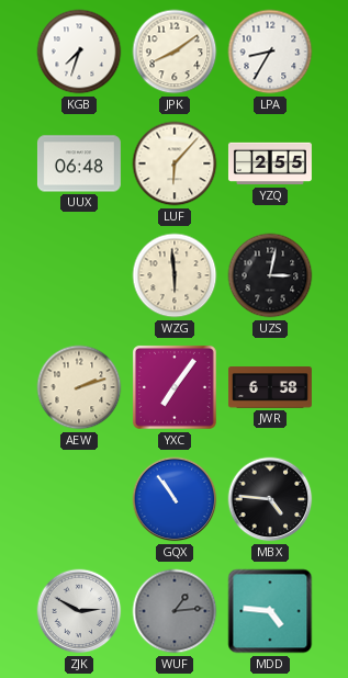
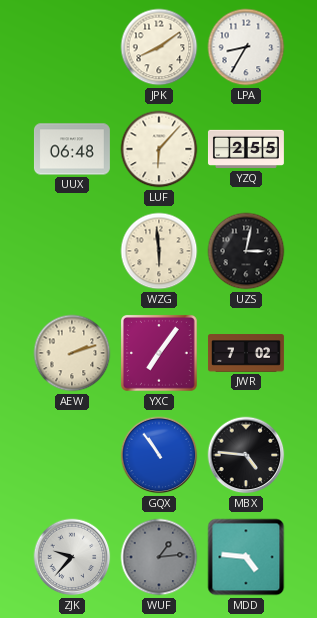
KGB: 7:33 -> none
JWR: 6:58 -> 7:02
ZJK: 2:50 -> 9:37
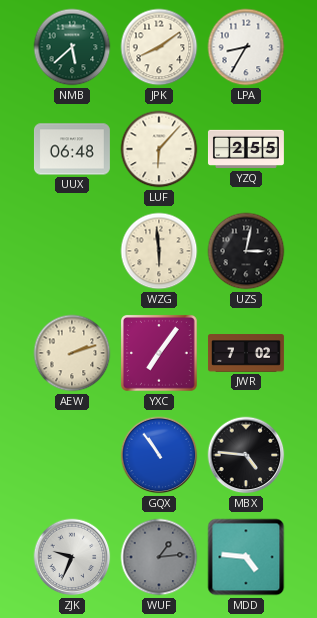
NMB: none -> 5:38
ZJK: 9:37 -> 9:34
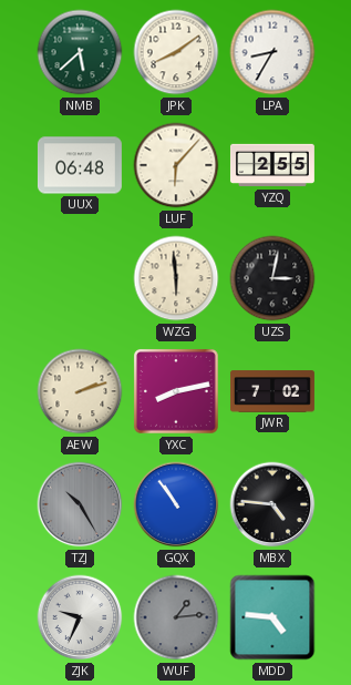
YXC: 7:06 -> 8:13
TZJ: none -> 10:25
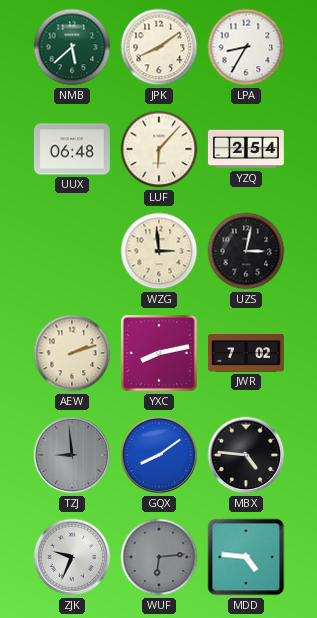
YZQ: 2:55 -> 2:54
WZG: 5:59 -> 2:59
TZJ: 10:25 -> 8:59
GQX: 10:54 -> 8:09
WUF: 1:14 -> 6:14
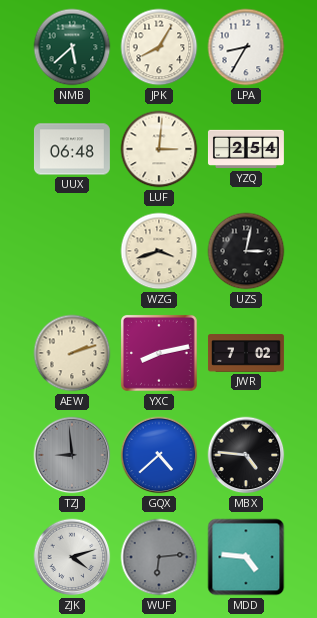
JPK: 8:09 -> 8:05
LUF: 6:07 -> 3:01
WZG: 2:59 -> 3:42
GQX: 8:09 -> 4:38
ZJK: 9:34 -> 4:12
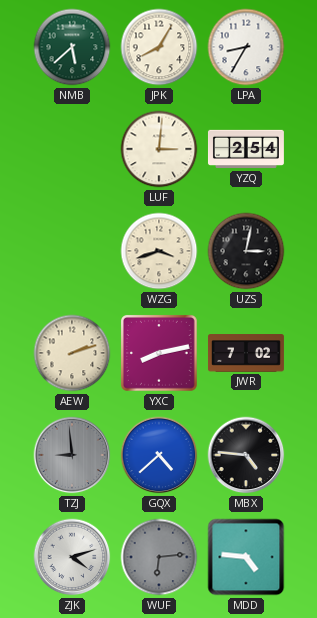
UUX: 06:48 -> none
